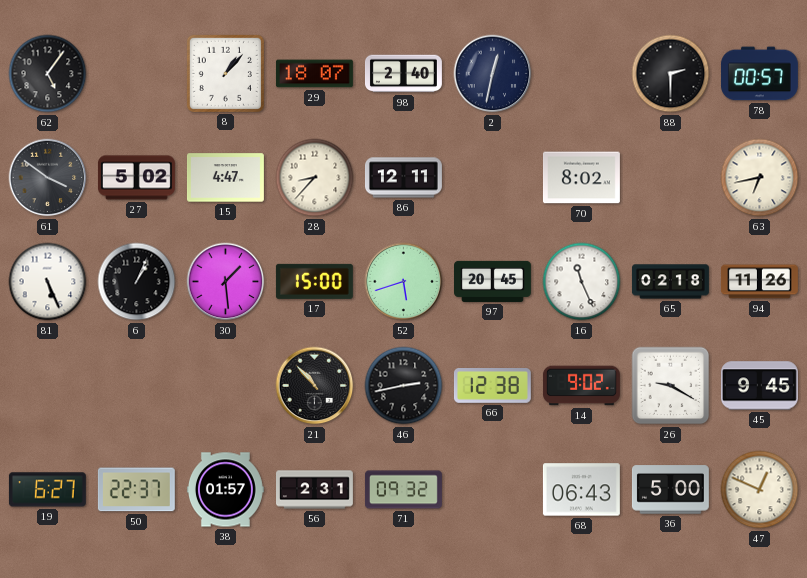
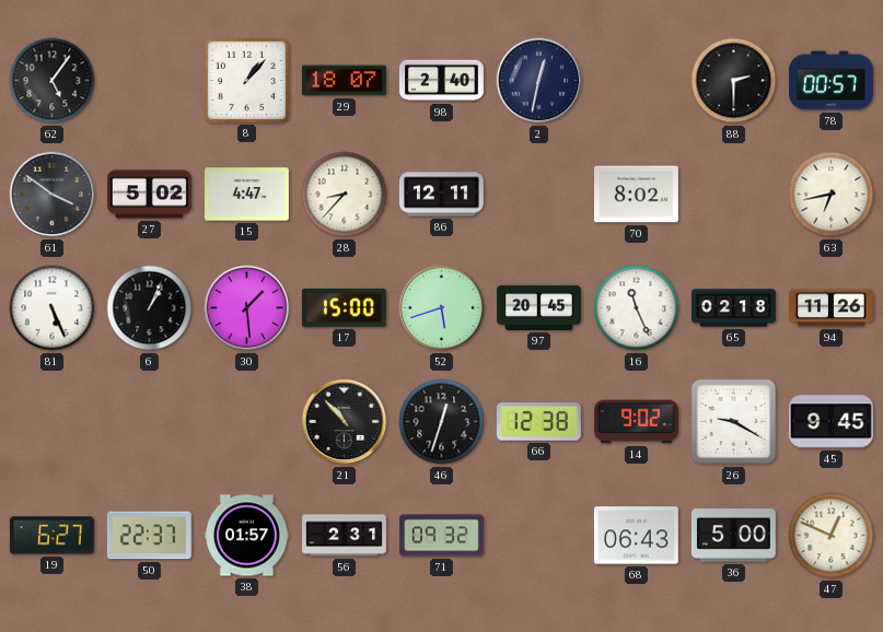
46: 2:43 -> 12:33
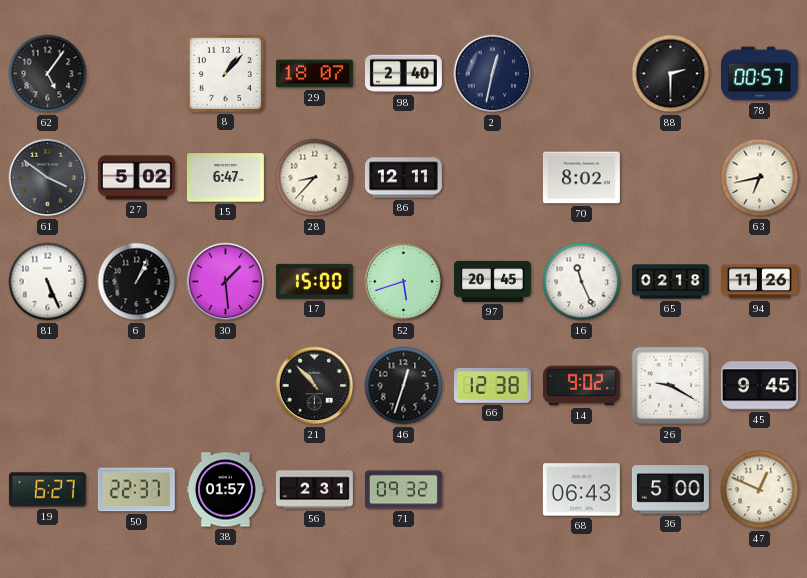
15: 4:47 -> 6:47
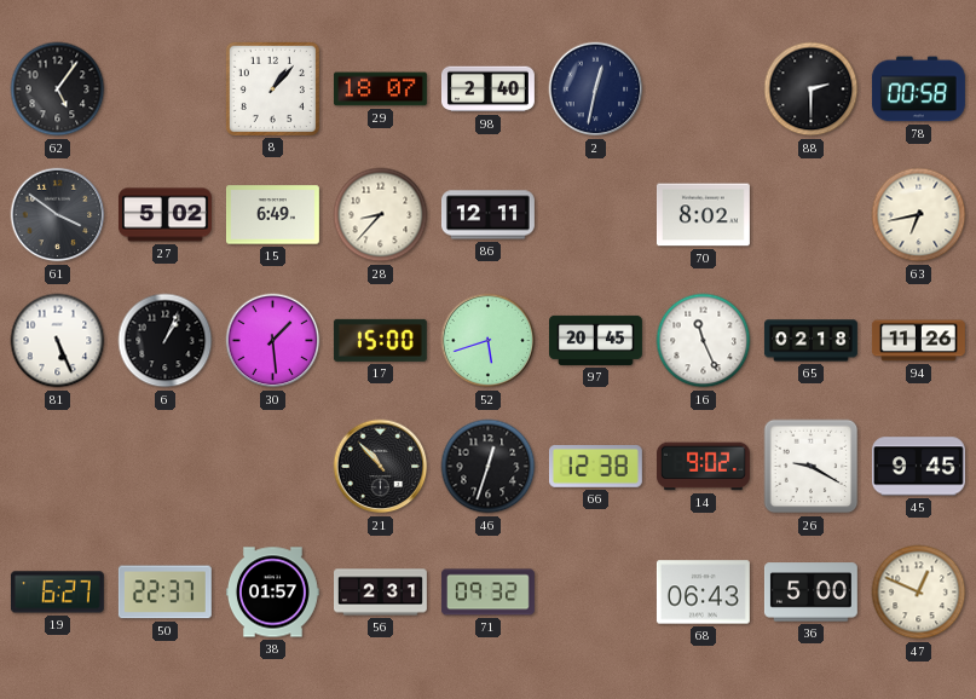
78: 00:57 -> 00:58
15: 6:47 -> 6:49
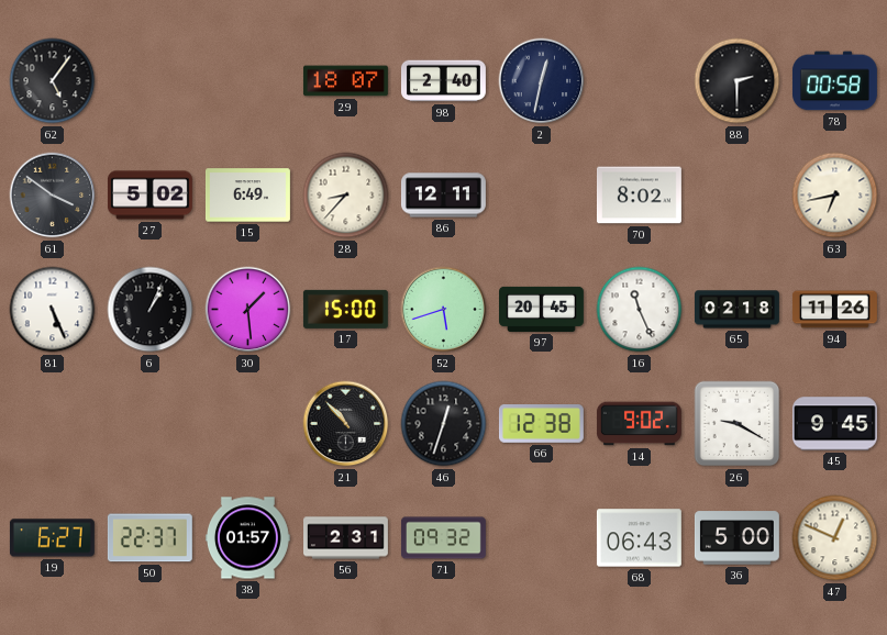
8: 1:07 -> none
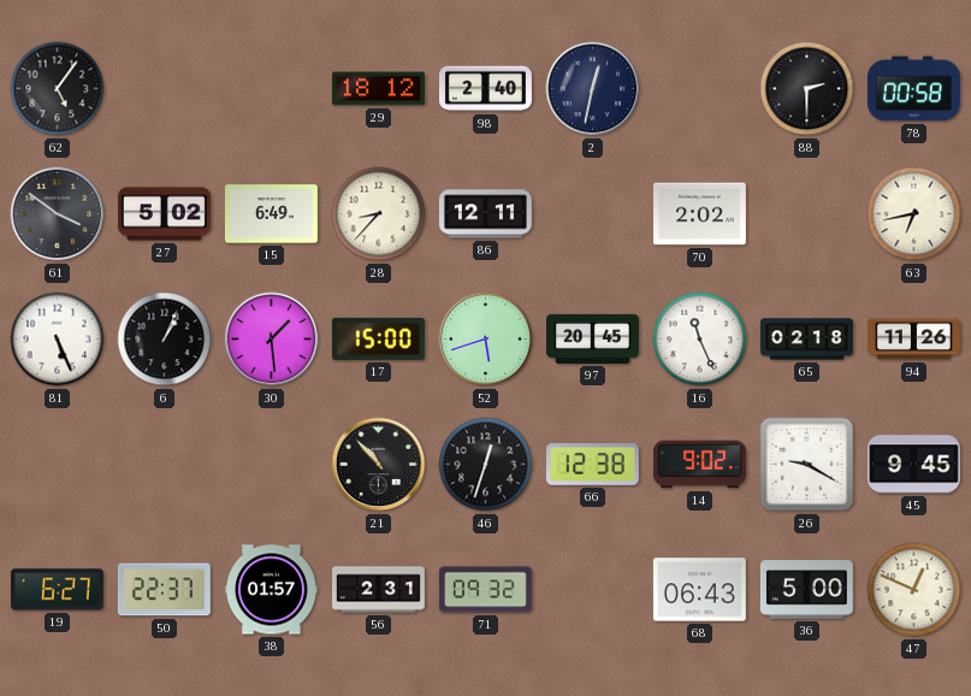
29: 18:07 -> 18:12
70: 8:02 -> 2:02
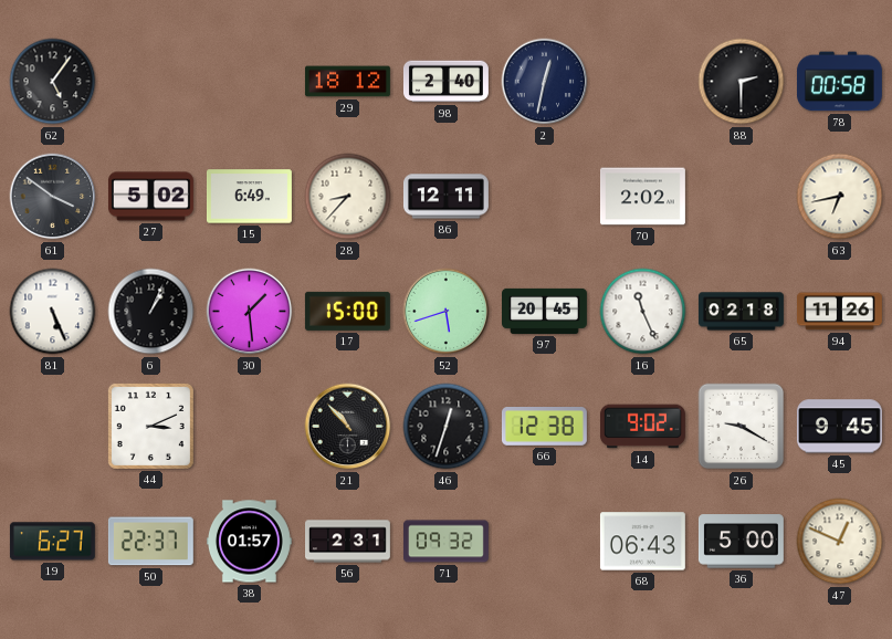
44: none -> 3:11
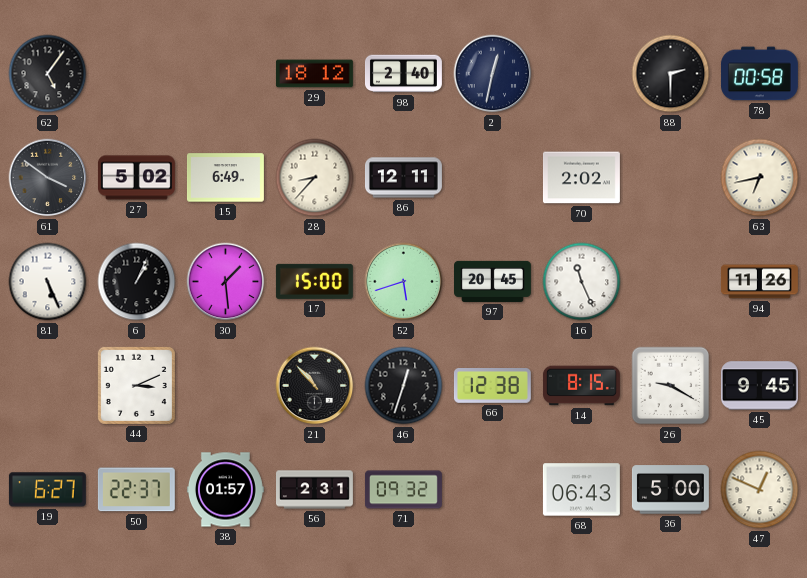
65: 02:18 -> none
14: 9:02 -> 8:15
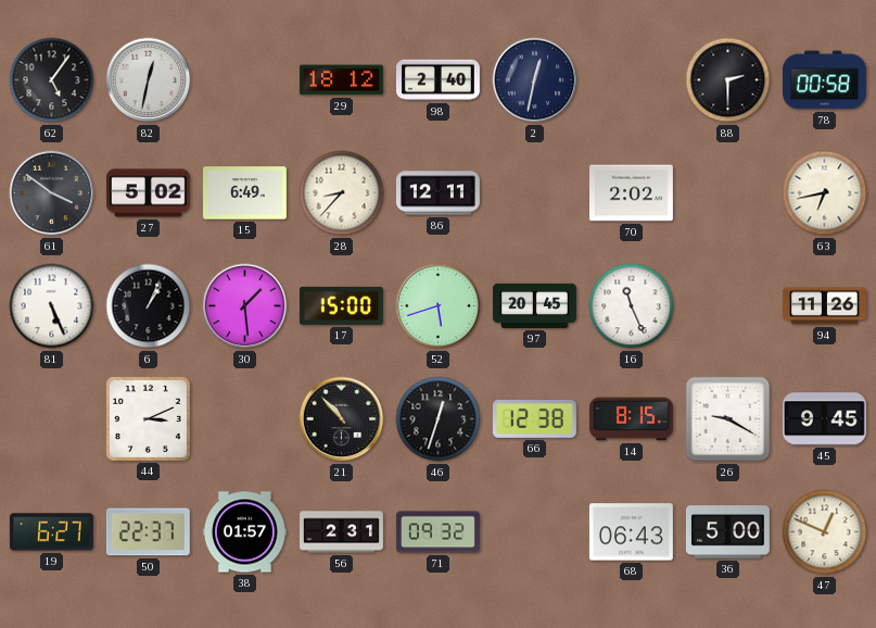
82: none -> 12:32
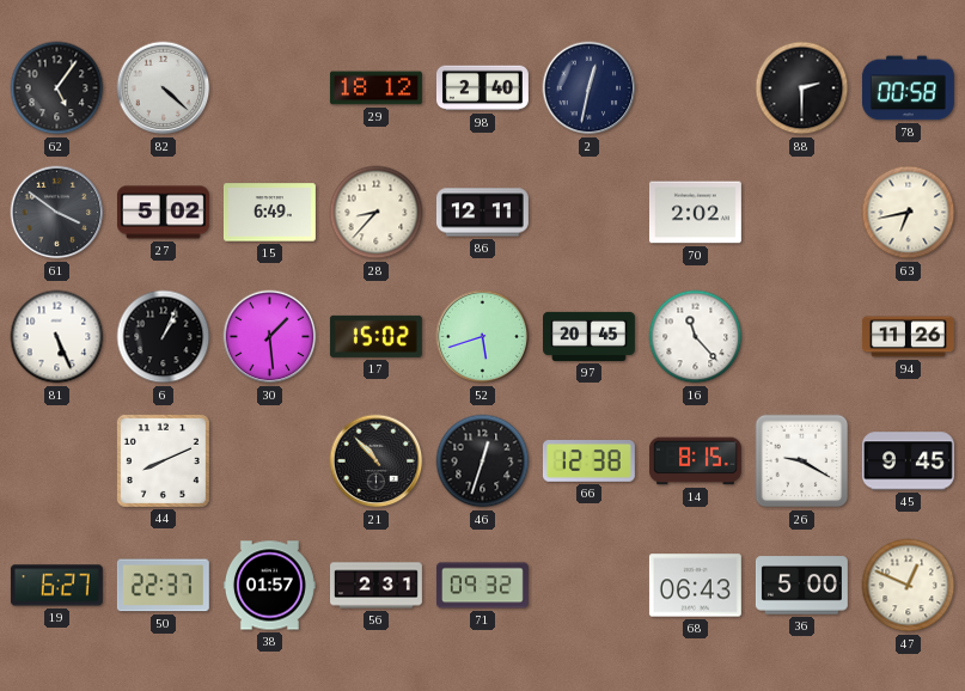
82: 12:32 -> 4:22
17: 15:00 -> 15:02
16: 11:26 -> 11:23
44: 3:11 -> 8:11
